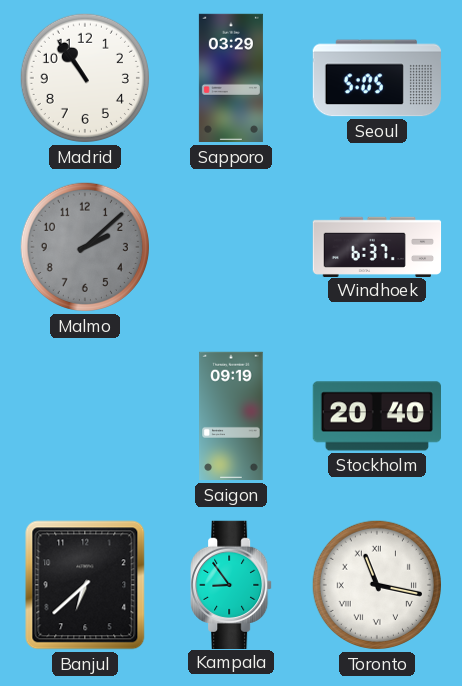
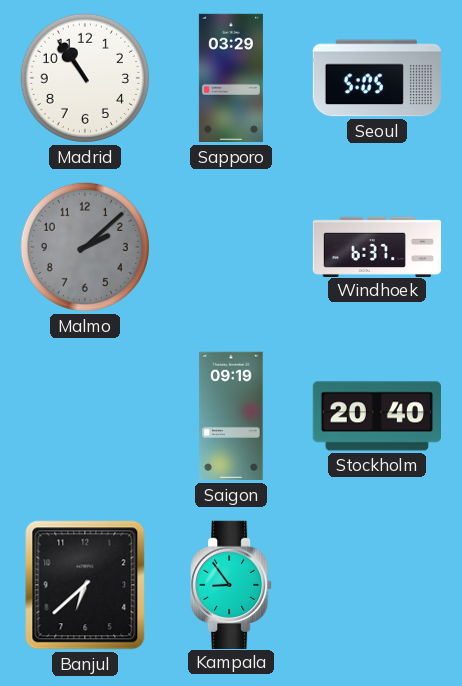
Toronto: 11:17 -> none
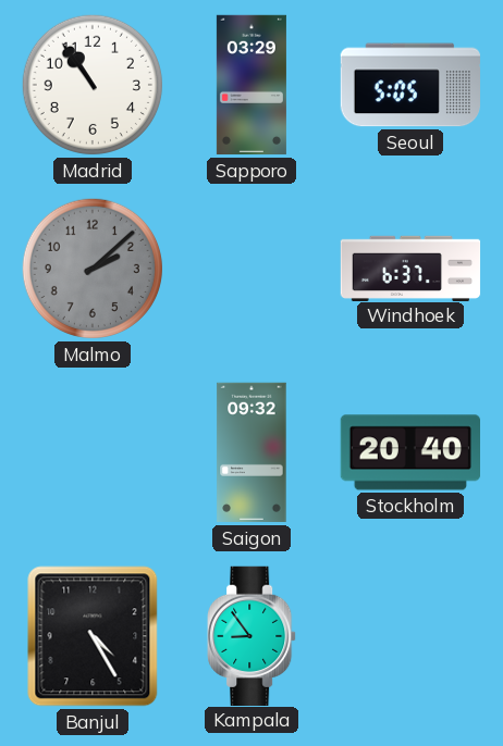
Saigon: 09:19 -> 09:32
Banjul: 6:38 -> 4:25
